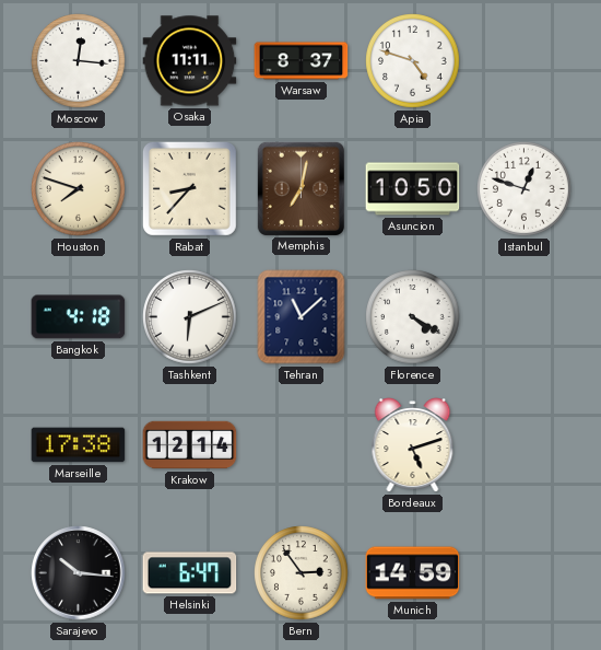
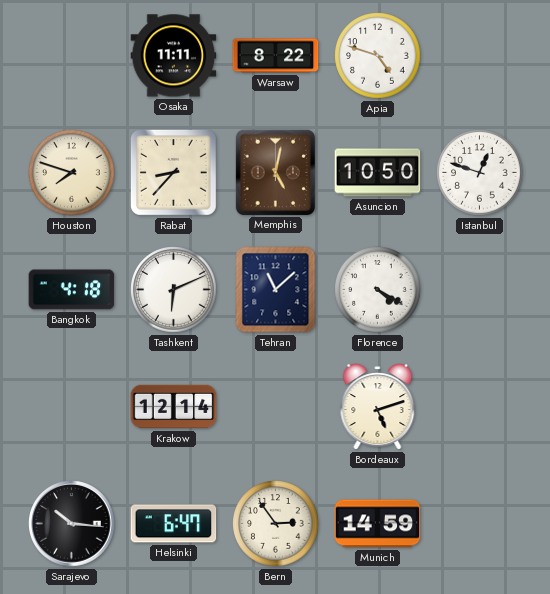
Moscow: 12:16 -> none
Warsaw: 8:37 -> 8:22
Memphis: 7:02 -> 5:02
Marseille: 17:38 -> none
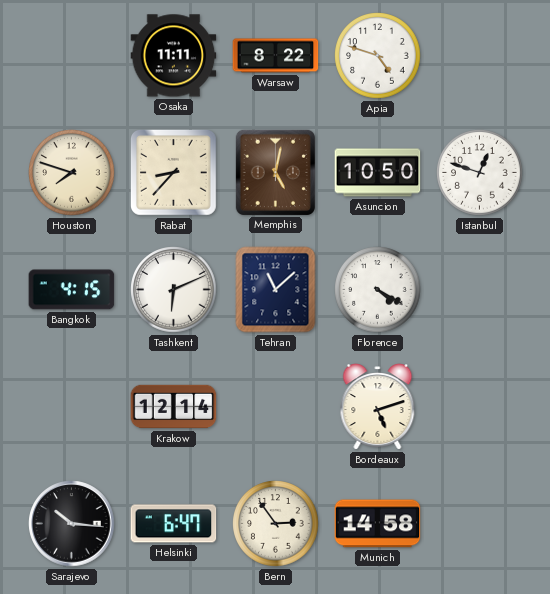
Bangkok: 4:18 -> 4:15
Munich: 14:59 -> 14:58
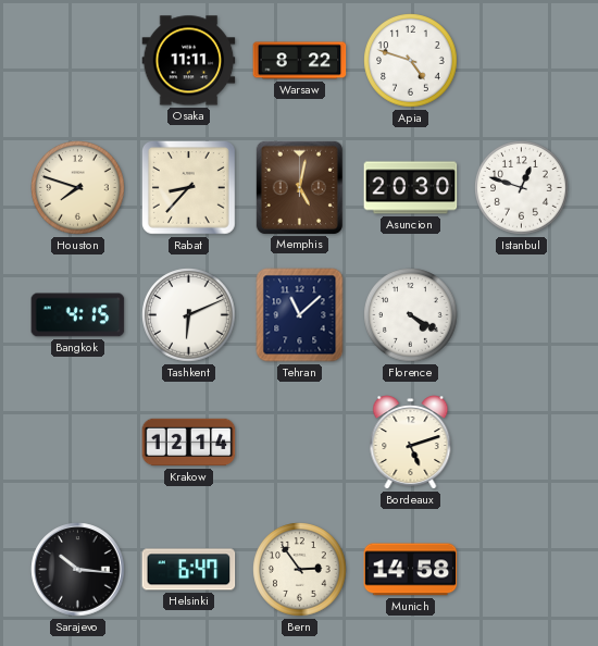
Asuncion: 10:50 -> 20:30
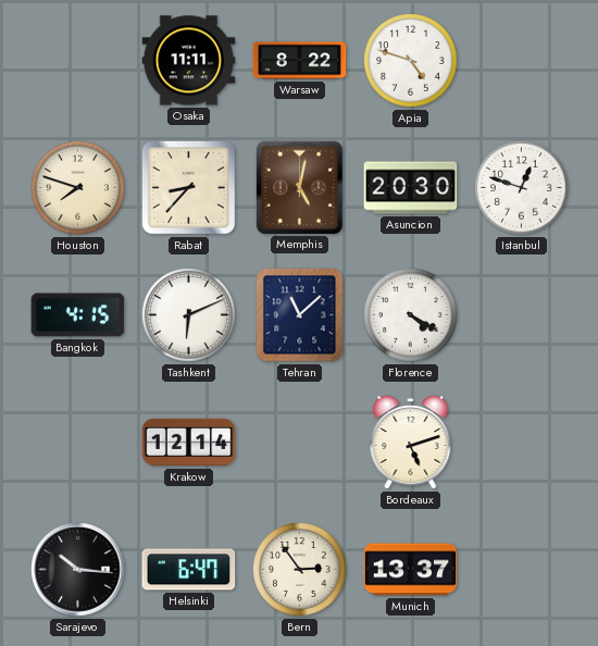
Munich: 14:58 -> 13:37
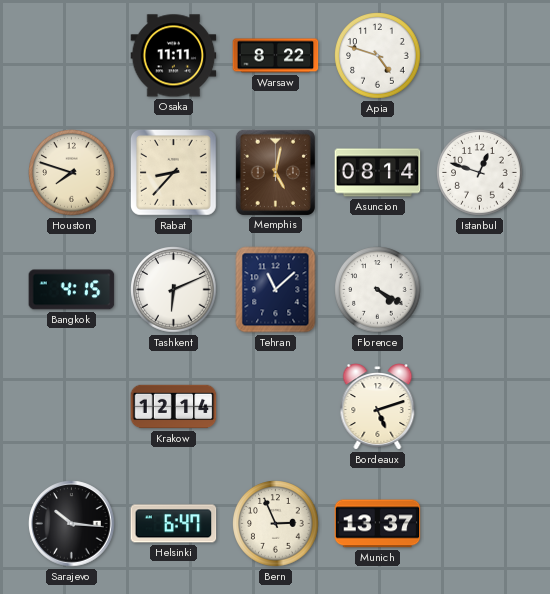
Asuncion: 20:30 -> 08:14
Bern: 2:54 -> 2:56
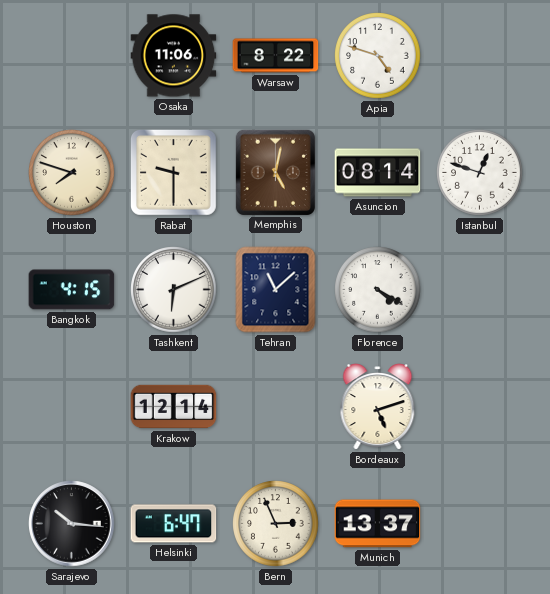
Osaka: 11:11 -> 11:06
Rabat: 8:37 -> 9:30
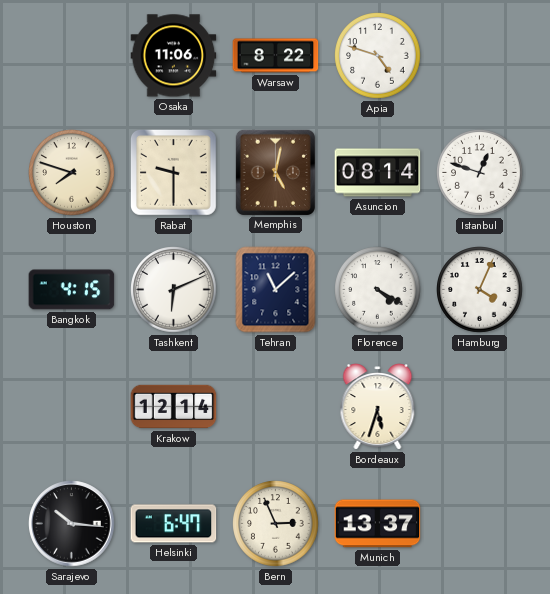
Hamburg: none -> 4:04
Bordeaux: 5:12 -> 5:33
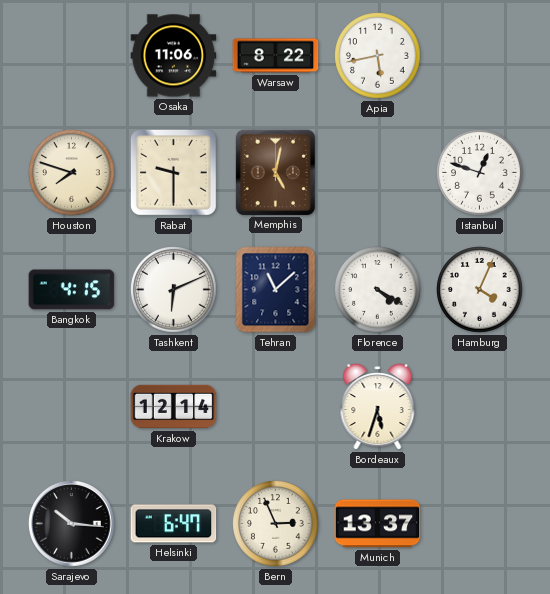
Apia: 4:48 -> 5:43
Asuncion: 08:14 -> none
